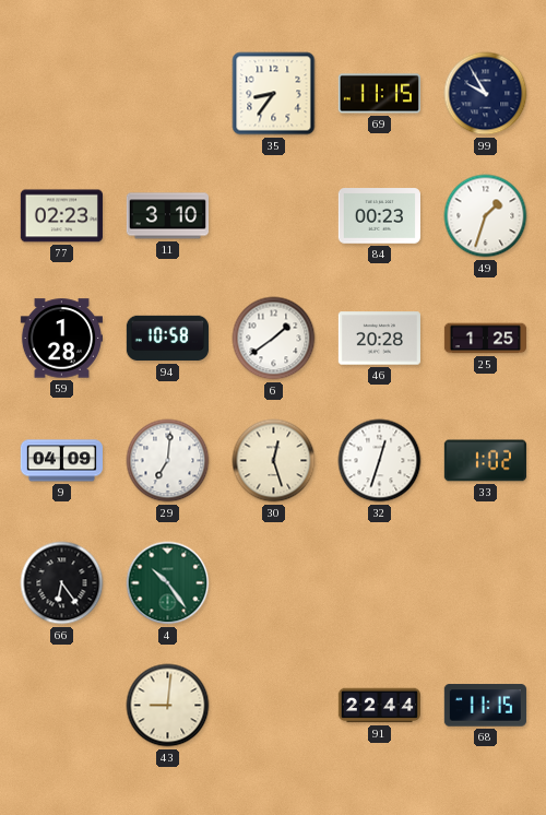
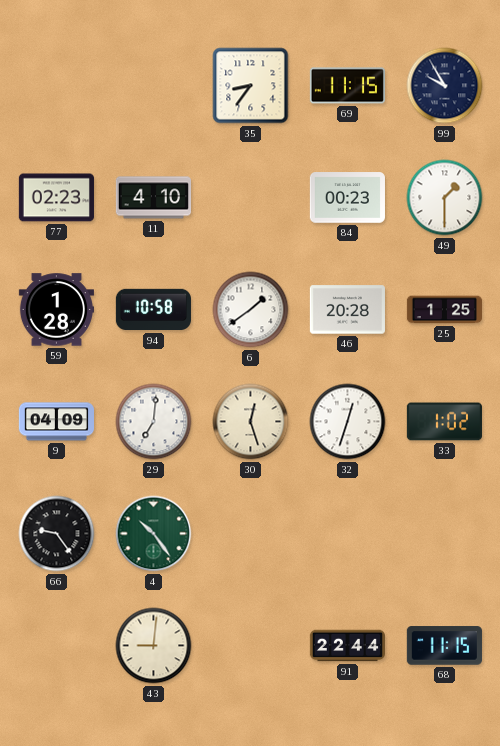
11: 3:10 -> 4:10
49: 1:33 -> 1:30
66: 6:24 -> 9:24
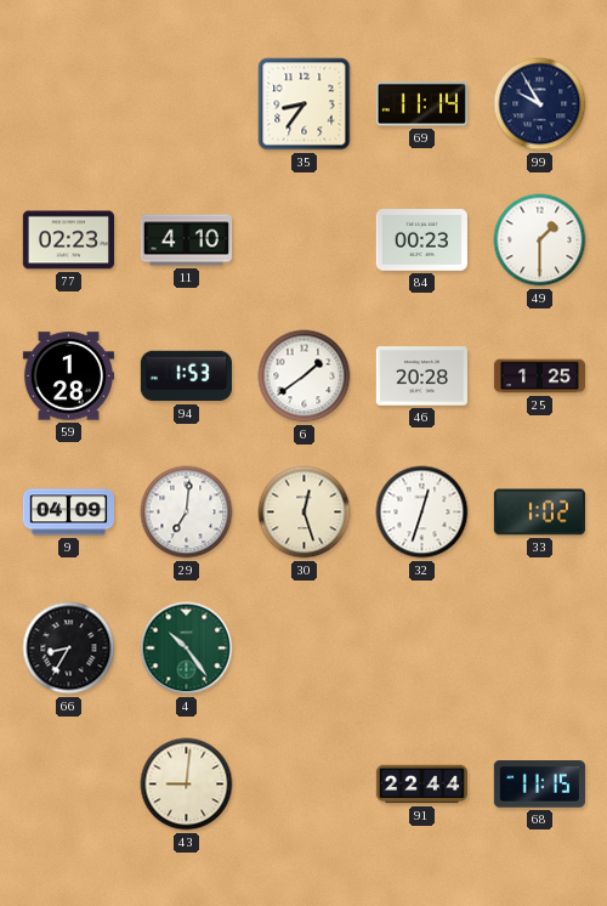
69: 11:15 -> 11:14
94: 10:58 -> 1:53
66: 9:24 -> 8:35
